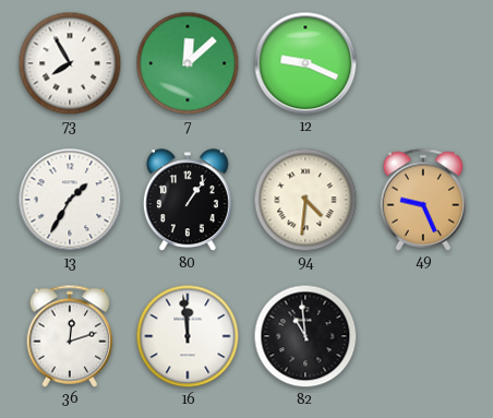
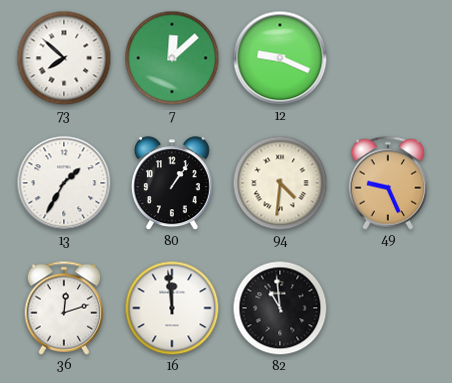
73: 7:55 -> 7:52
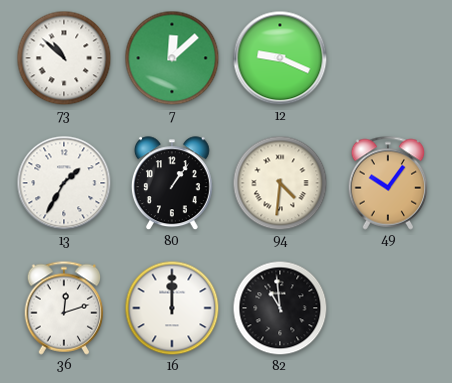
73: 7:52 -> 10:52
49: 9:26 -> 10:06
16: 11:59 -> 12:00
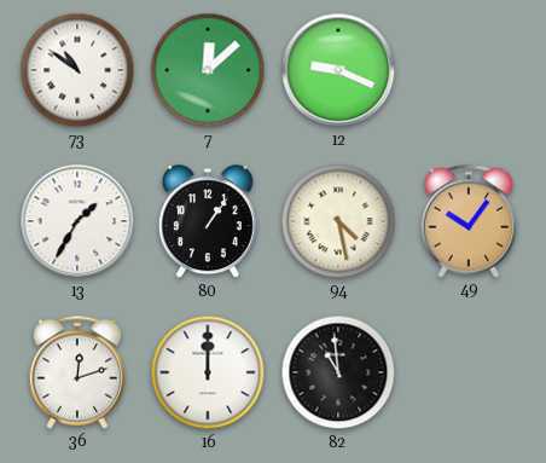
73: 10:52 -> 10:51
94: 4:31 -> 4:28
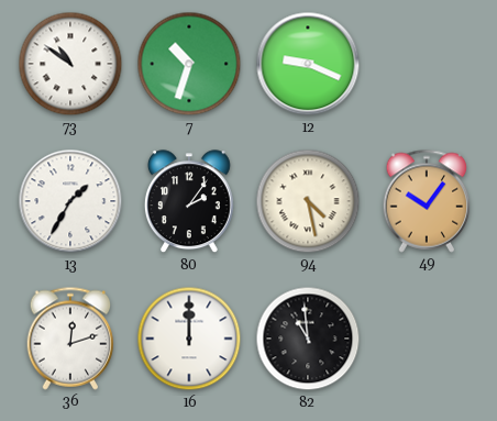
7: 12:08 -> 10:33
80: 1:06 -> 2:06
